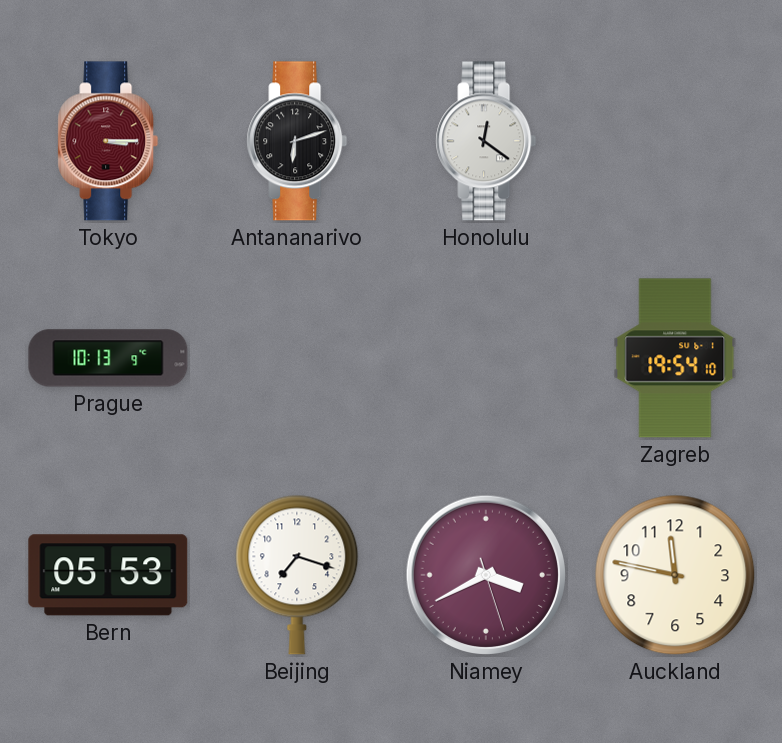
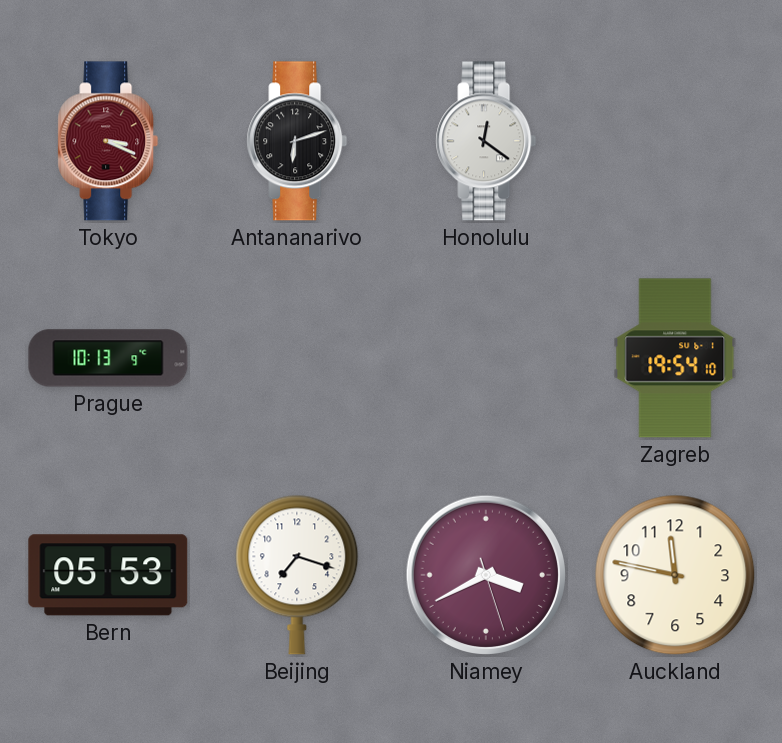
Tokyo: 3:15 -> 3:19
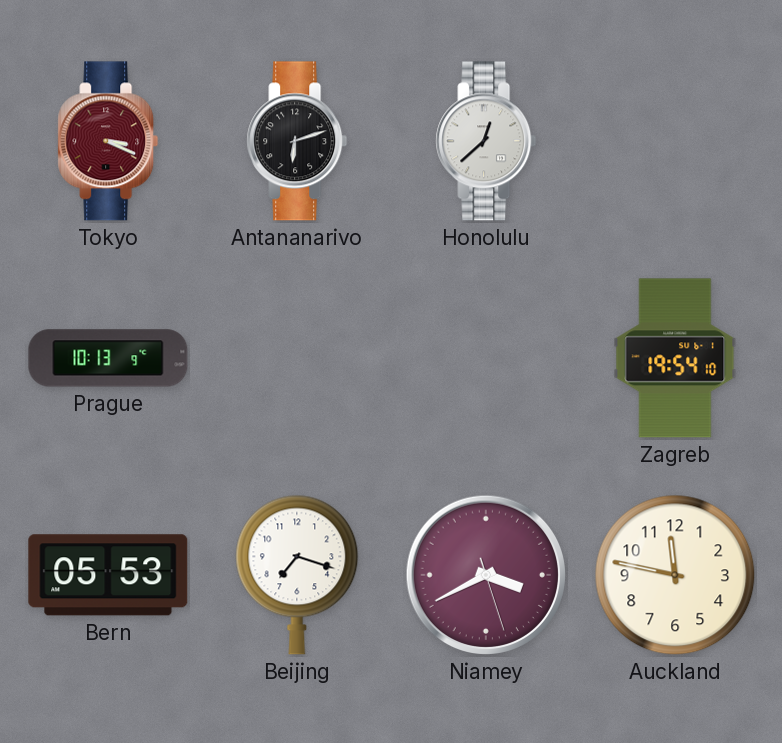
Honolulu: 12:21 -> 12:38
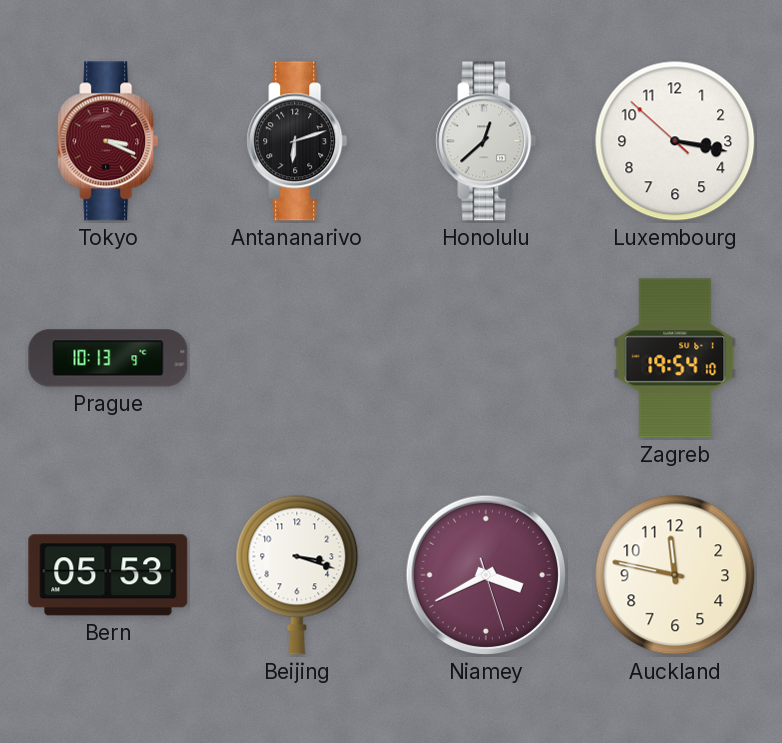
Luxembourg: none -> 3:16
Beijing: 7:18 -> 3:18
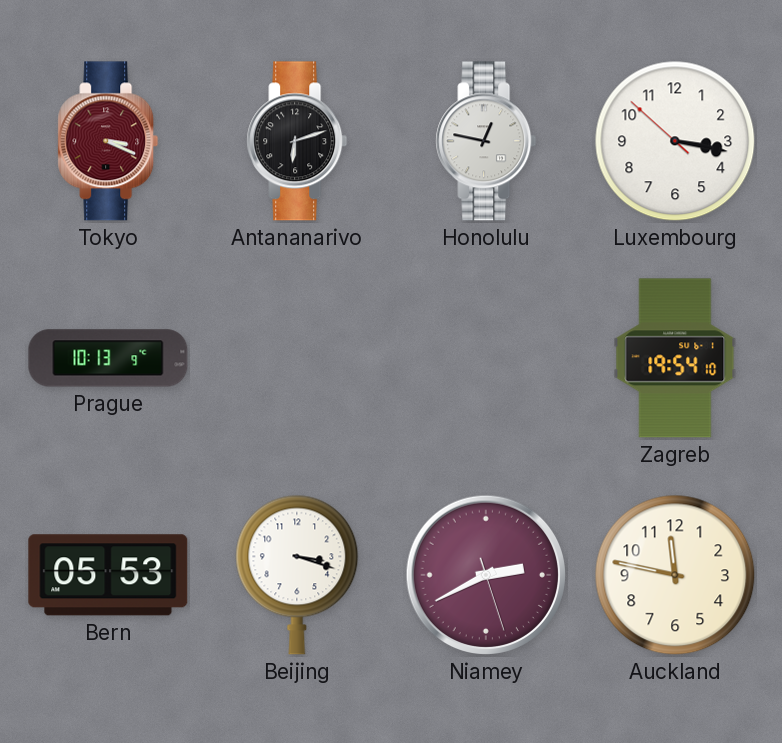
Honolulu: 12:38 -> 12:47
Niamey: 3:40 -> 2:40
